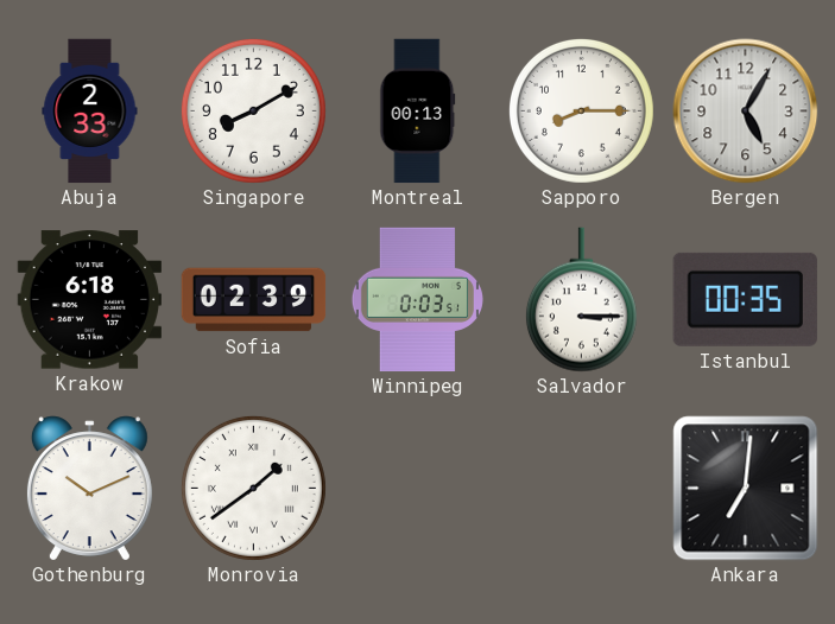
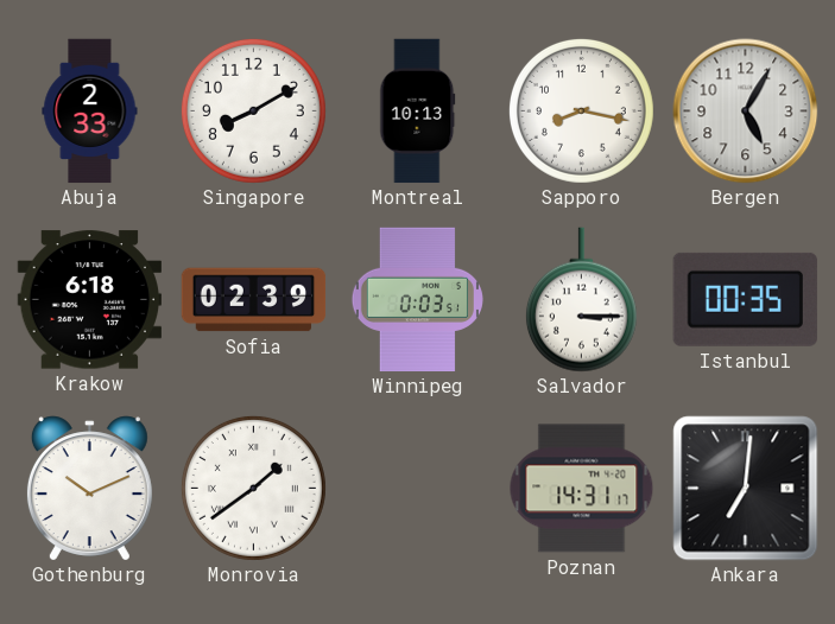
Montreal: 00:13 -> 10:13
Sapporo: 8:15 -> 8:17
Poznan: none -> 14:31
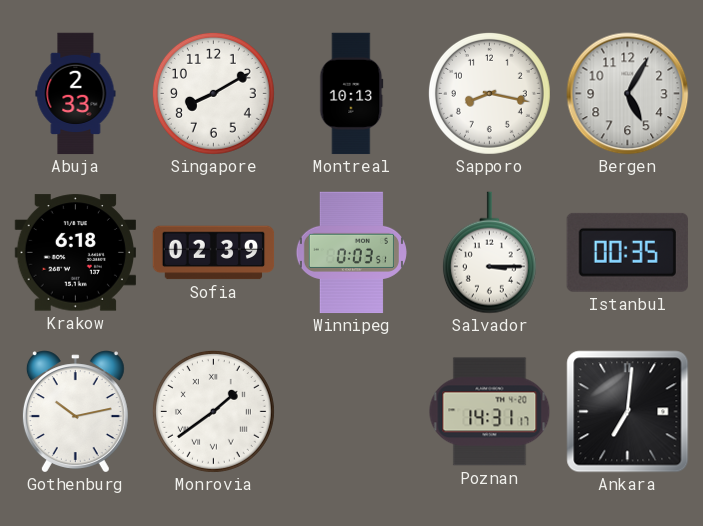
Gothenburg: 10:11 -> 10:13
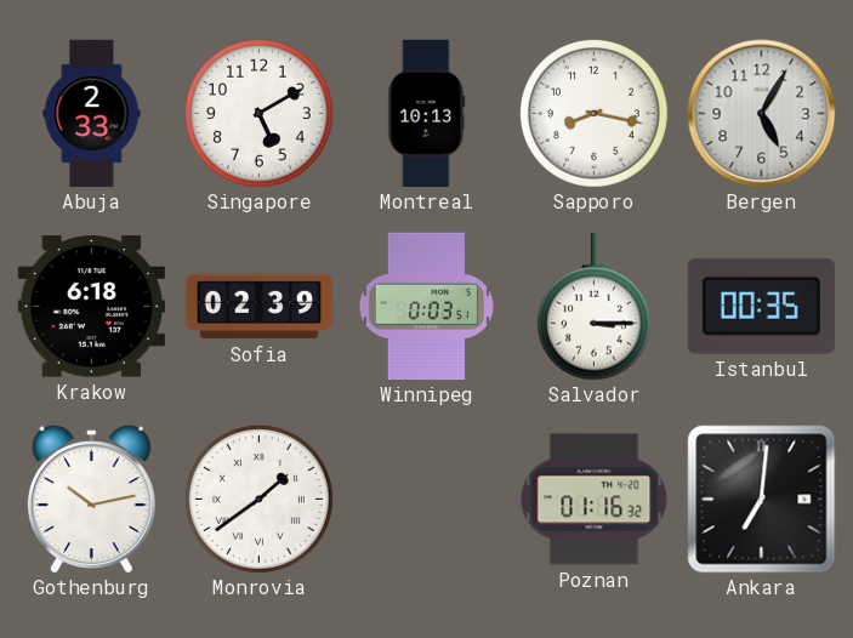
Singapore: 8:10 -> 5:10
Poznan: 14:31 -> 01:16
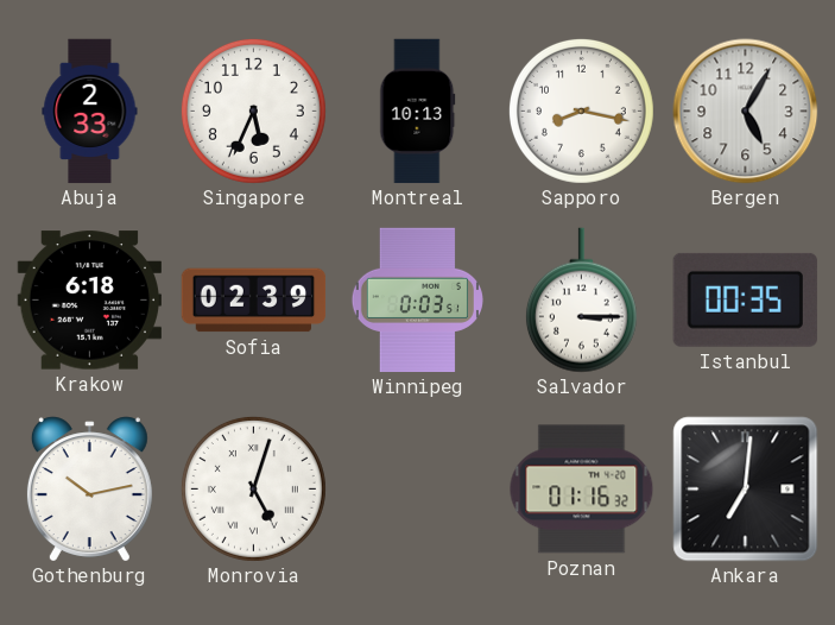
Singapore: 5:10 -> 5:34
Monrovia: 1:39 -> 5:03
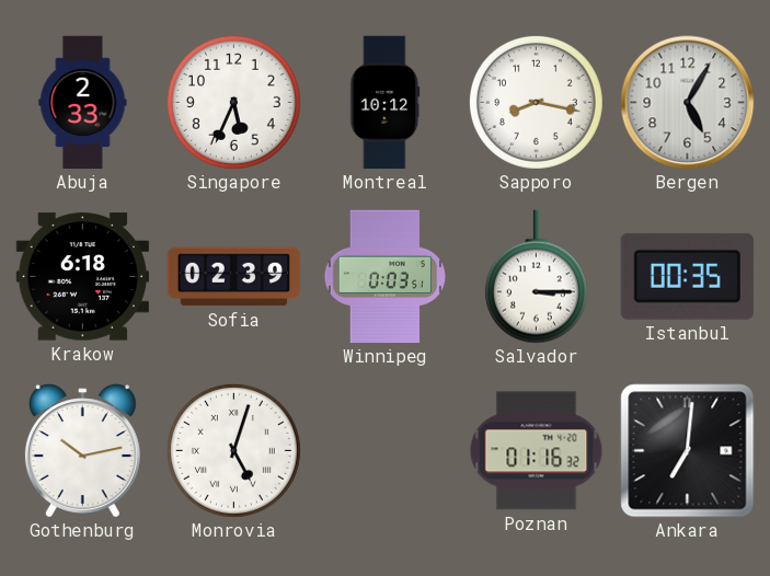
Montreal: 10:13 -> 10:12
